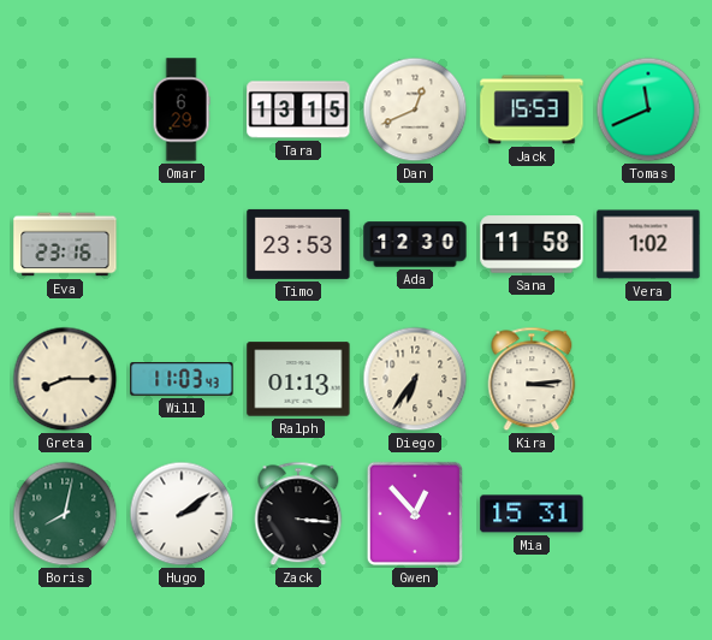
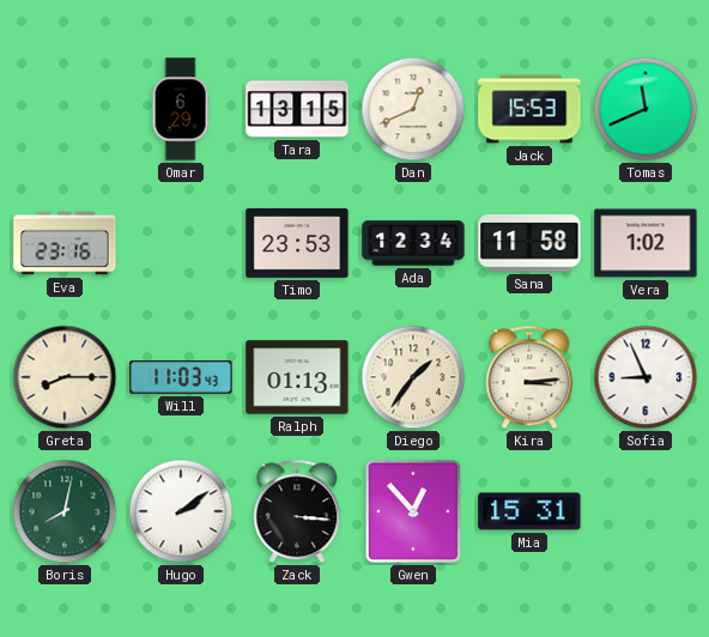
Ada: 12:30 -> 12:34
Diego: 6:36 -> 1:36
Sofia: none -> 8:56
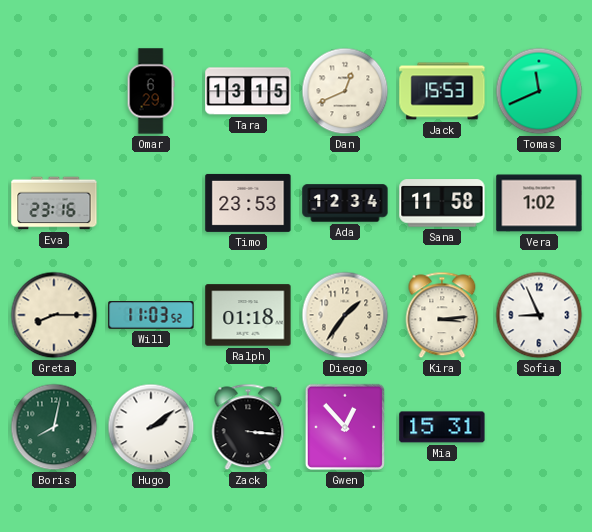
Will: 11:03:43 -> 11:03:52
Ralph: 01:13 -> 01:18
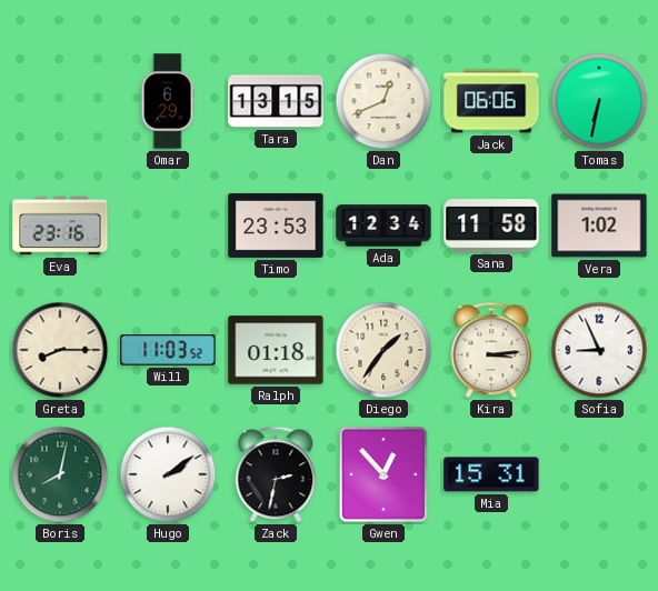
Jack: 15:53 -> 06:06
Tomas: 11:41 -> 6:32
Zack: 3:16 -> 2:32
